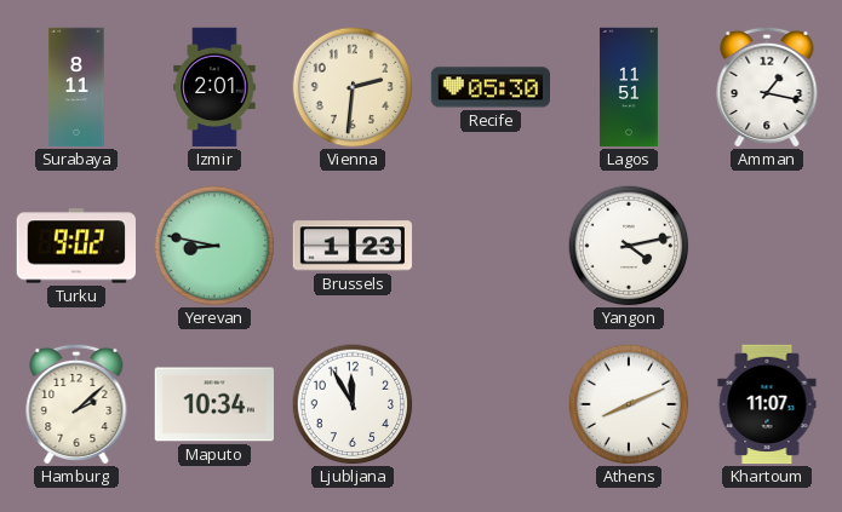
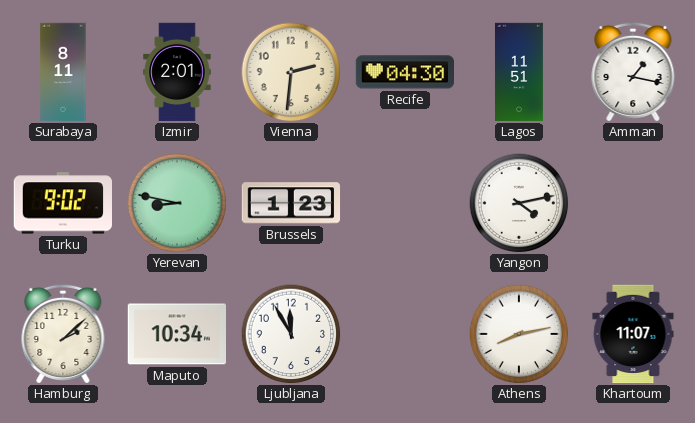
Recife: 05:30 -> 04:30
Athens: 8:11 -> 8:13
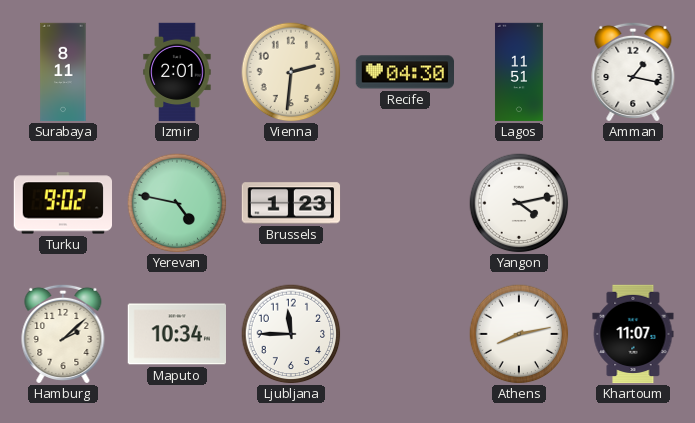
Yerevan: 8:47 -> 4:47
Ljubljana: 11:55 -> 11:45
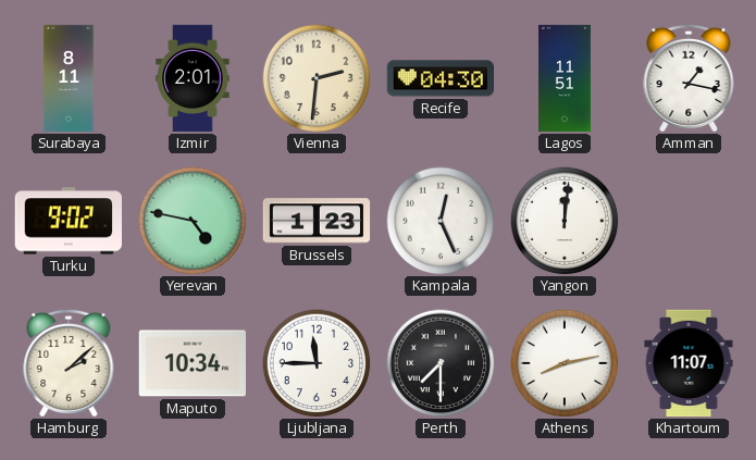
Kampala: none -> 12:26
Yangon: 4:13 -> 12:01
Perth: none -> 7:30
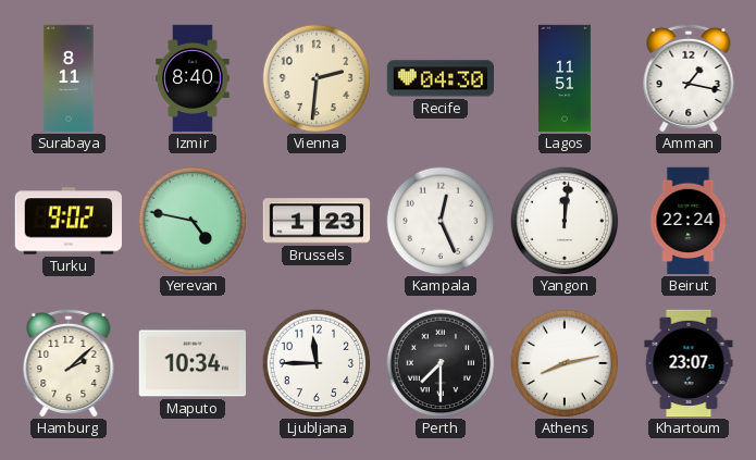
Izmir: 2:01 -> 8:40
Beirut: none -> 22:24
Khartoum: 11:07 -> 23:07
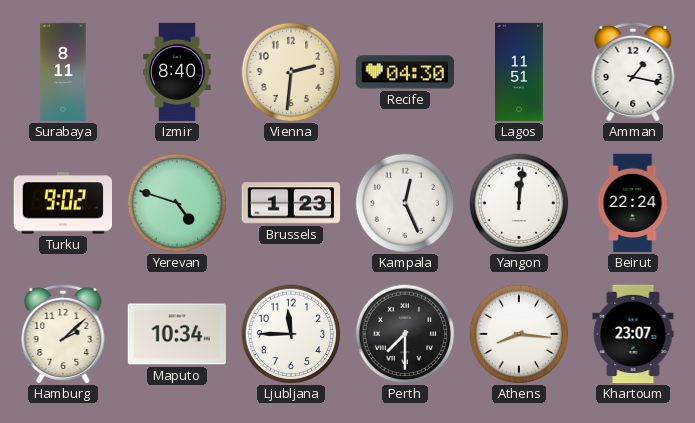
Yerevan: 4:47 -> 4:48
Athens: 8:13 -> 8:16
